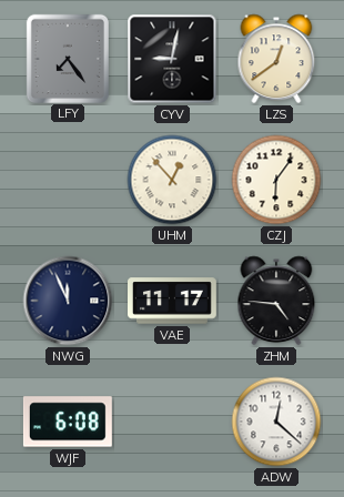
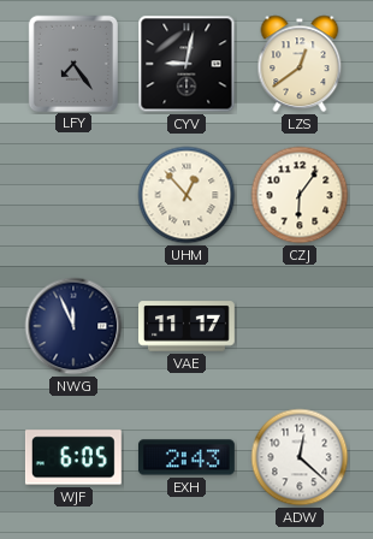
ZHM: 4:46 -> none
WJF: 6:08 -> 6:05
EXH: none -> 2:43
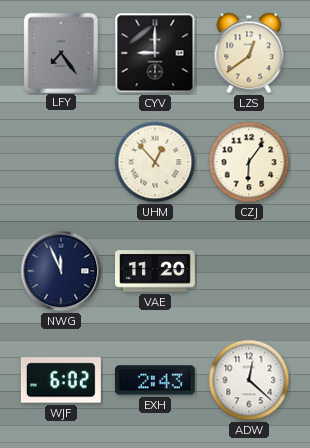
CYV: 9:02 -> 9:00
VAE: 11:17 -> 11:20
WJF: 6:05 -> 6:02
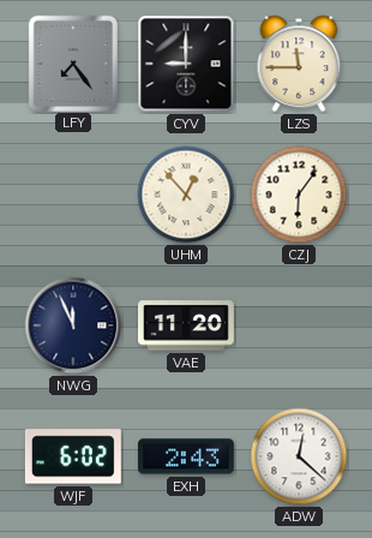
LZS: 12:39 -> 11:45
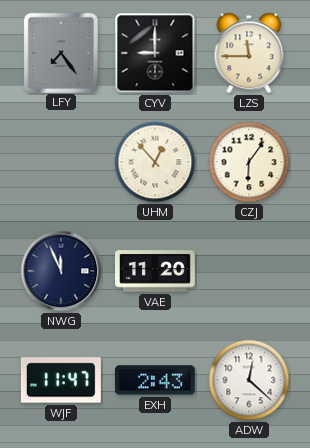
WJF: 6:02 -> 11:47
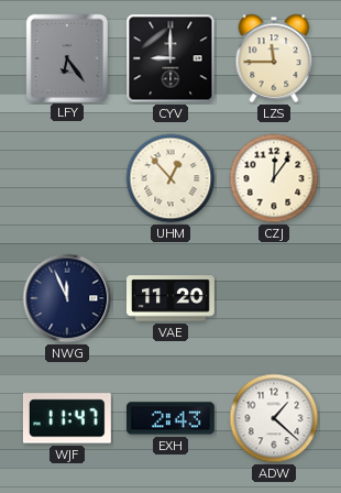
LFY: 7:24 -> 6:24
CZJ: 6:06 -> 12:06
ADW: 12:22 -> 1:22
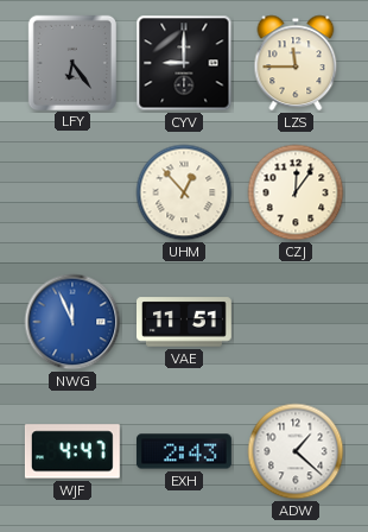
NWG dial: navy -> blue
VAE: 11:20 -> 11:51
WJF: 11:47 -> 4:47
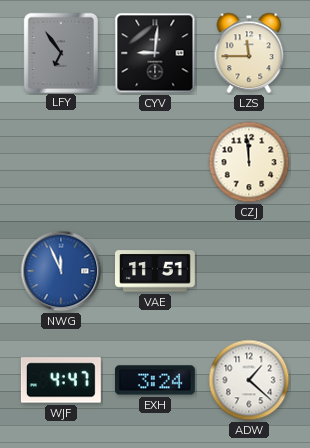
LFY: 6:24 -> 6:54
CYV: 9:00 -> 9:01
UHM: 12:53 -> none
CZJ: 12:06 -> 11:59
EXH: 2:43 -> 3:24
